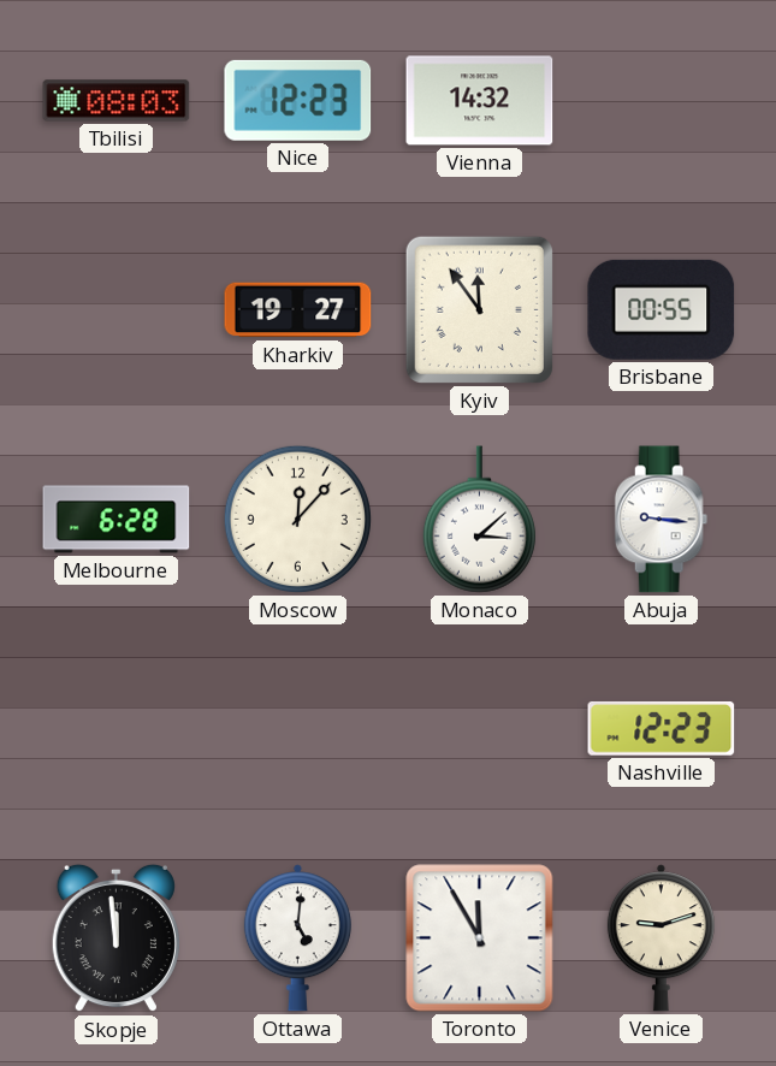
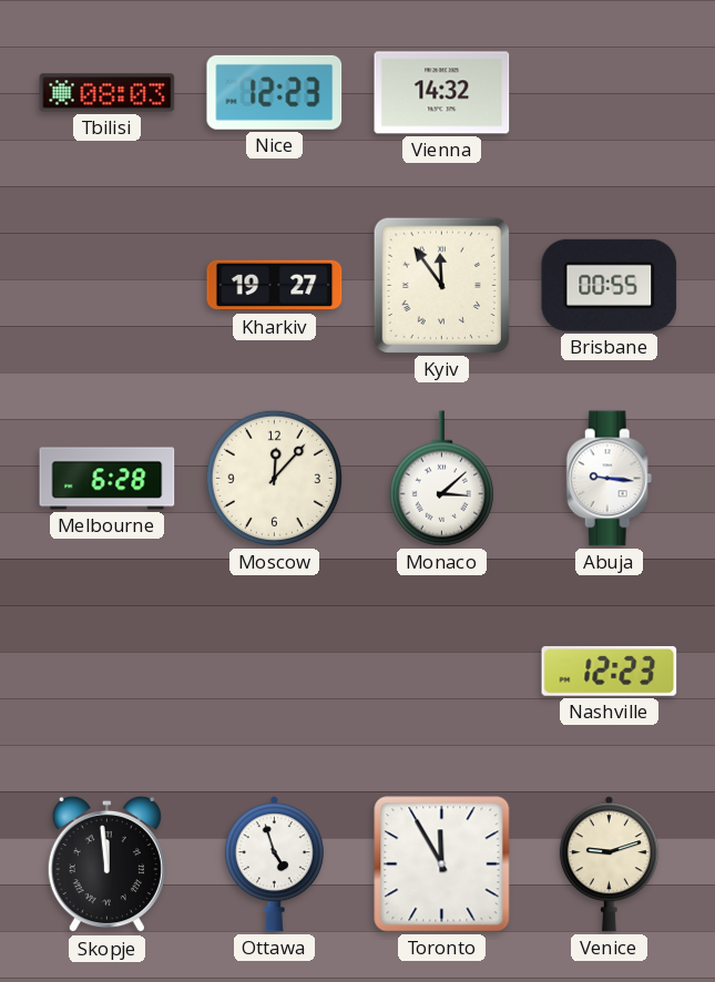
Ottawa: 5:01 -> 4:57
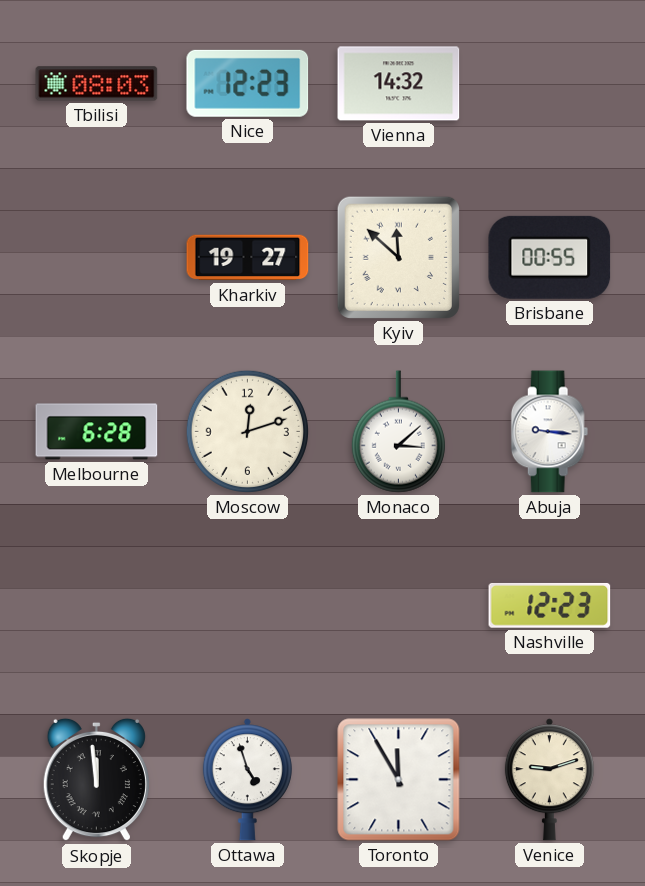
Kyiv: 11:54 -> 11:52
Moscow: 12:07 -> 12:12
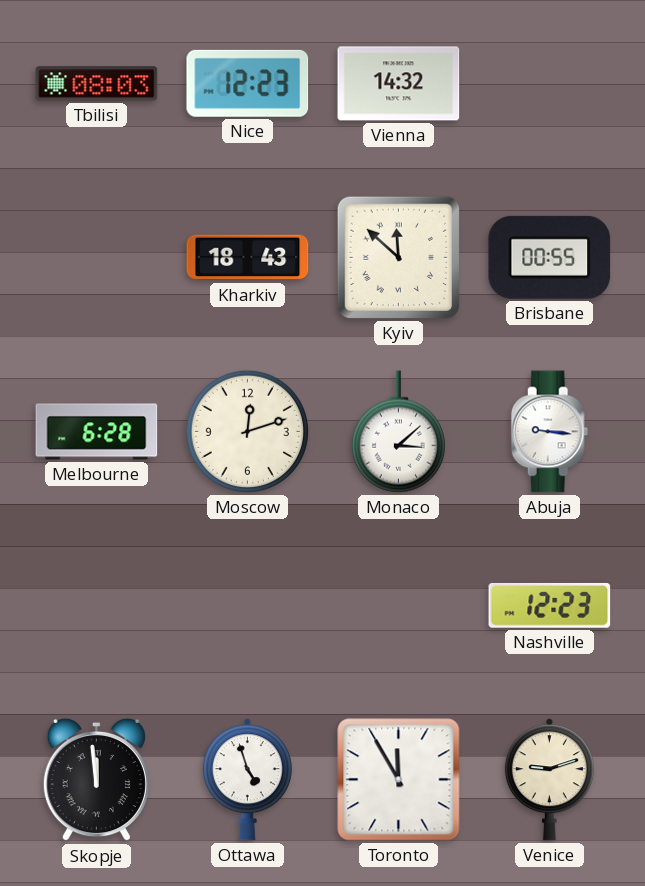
Kharkiv: 19:27 -> 18:43
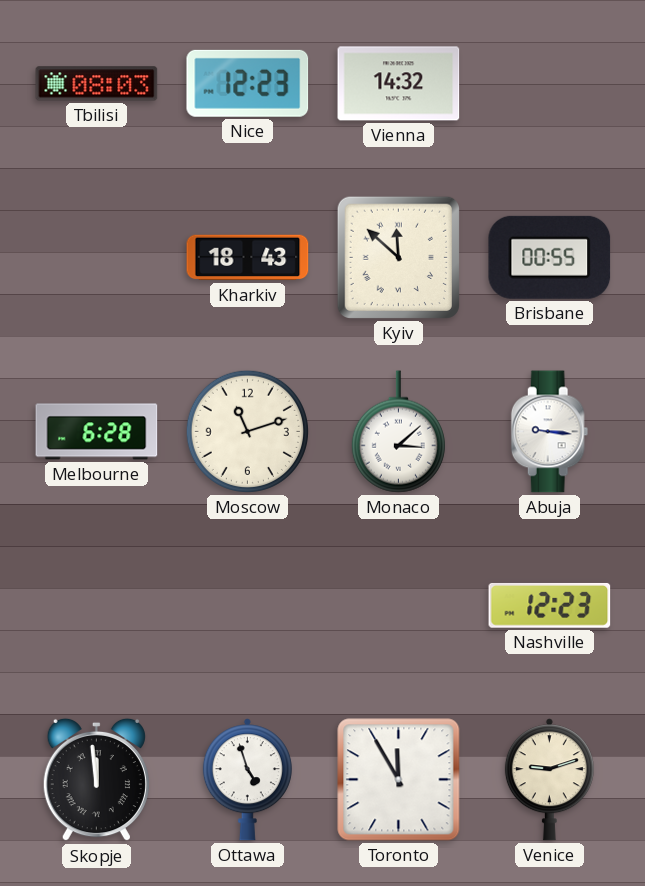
Moscow: 12:12 -> 11:12
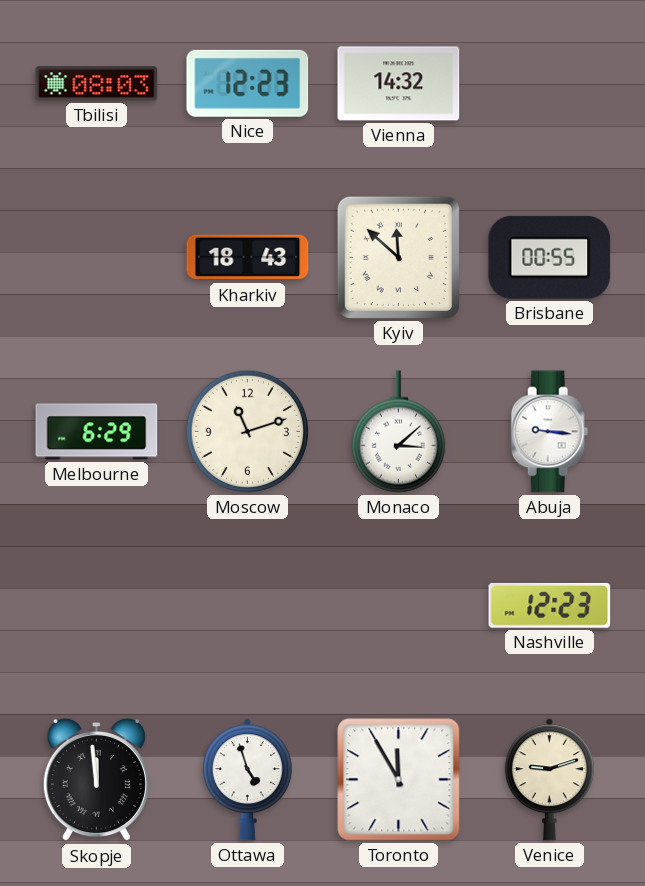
Melbourne: 6:28 -> 6:29
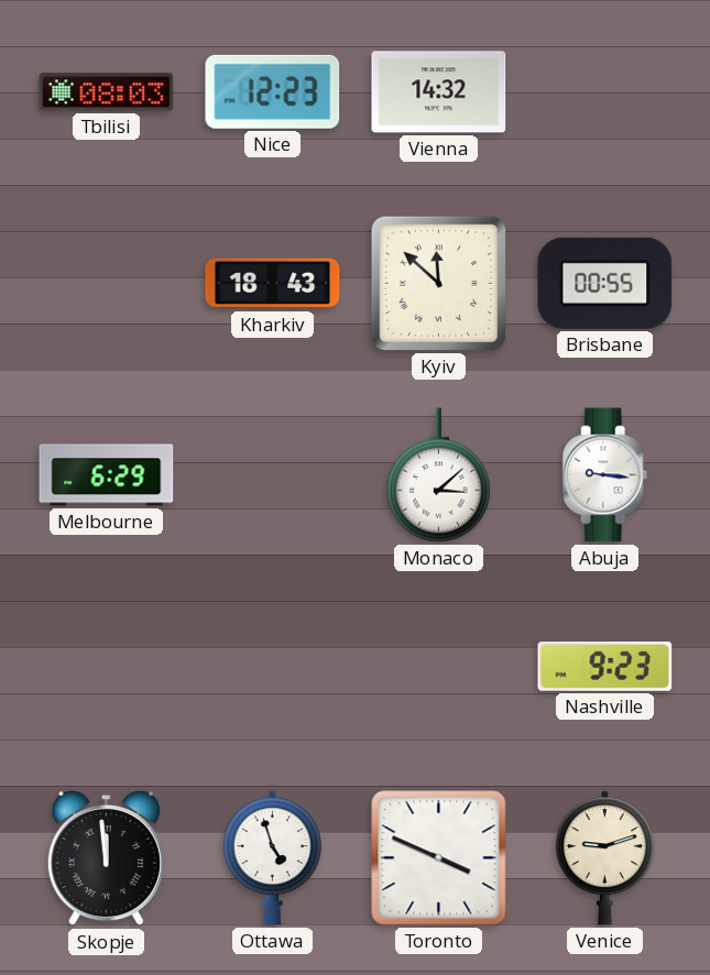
Moscow: 11:12 -> none
Nashville: 12:23 -> 9:23
Toronto: 11:55 -> 3:49
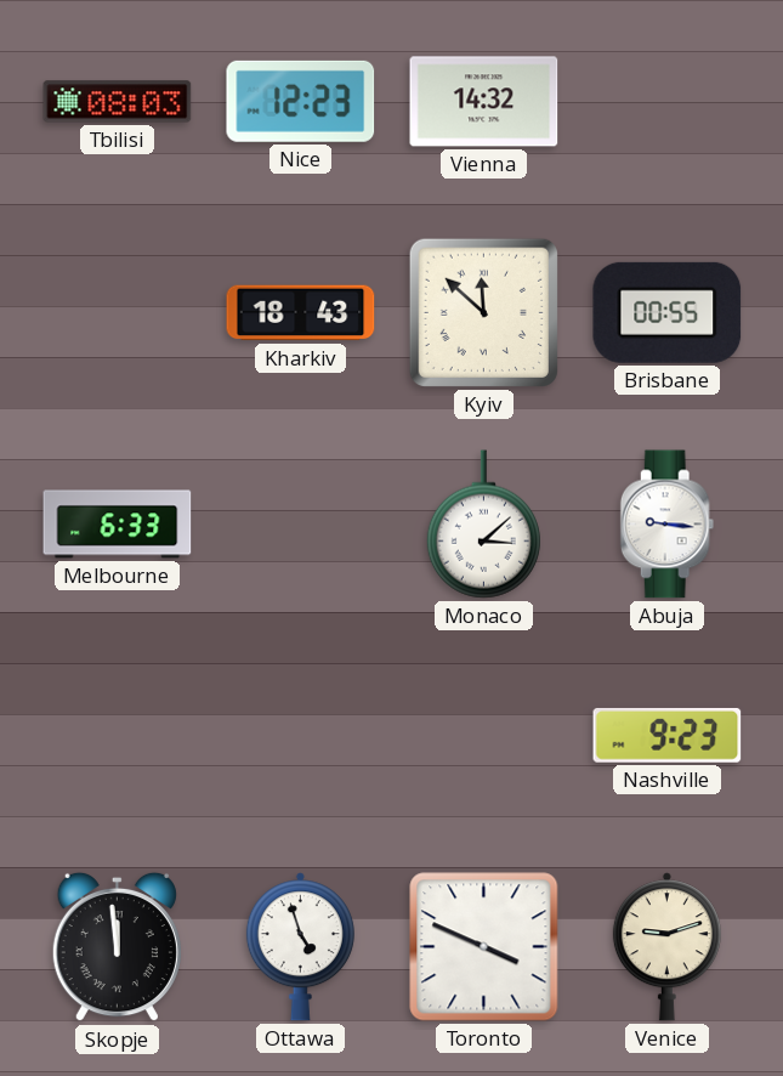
Melbourne: 6:29 -> 6:33
